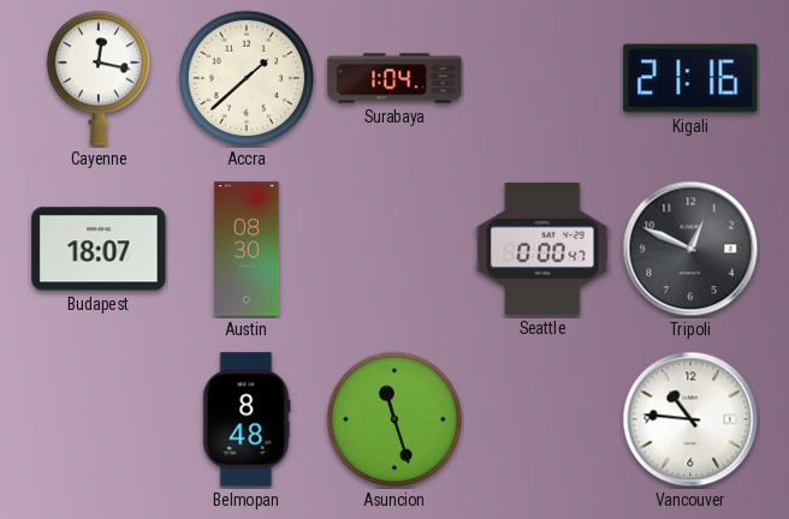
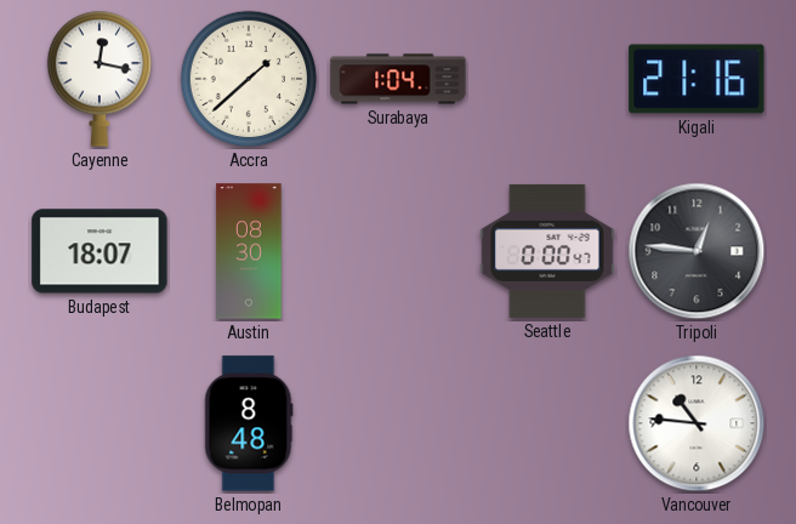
Tripoli: 12:49 -> 12:46
Asuncion: 11:27 -> none
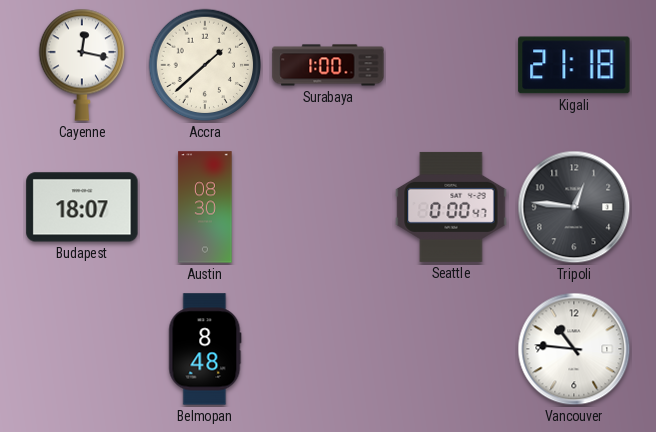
Surabaya: 1:04 -> 1:00
Kigali: 21:16 -> 21:18
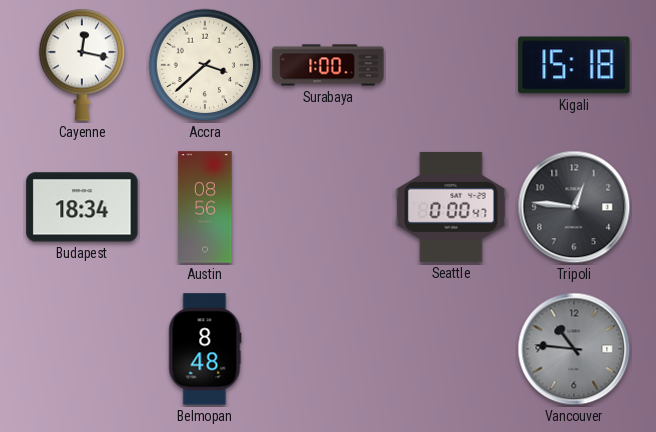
Accra: 1:38 -> 3:38
Kigali: 21:18 -> 15:18
Budapest: 18:07 -> 18:34
Austin: 08:30 -> 08:56
Vancouver dial: white -> grey
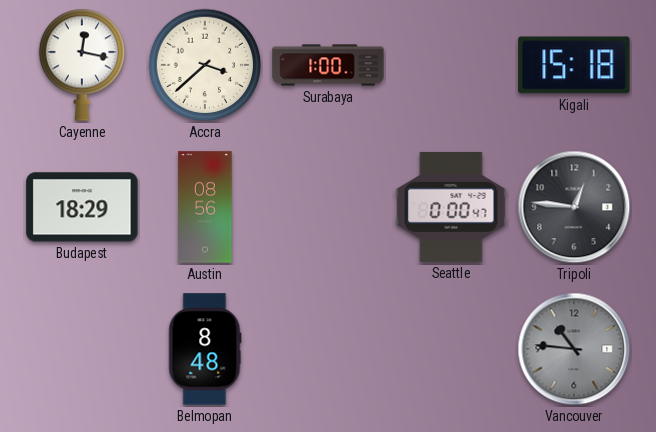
Budapest: 18:34 -> 18:29
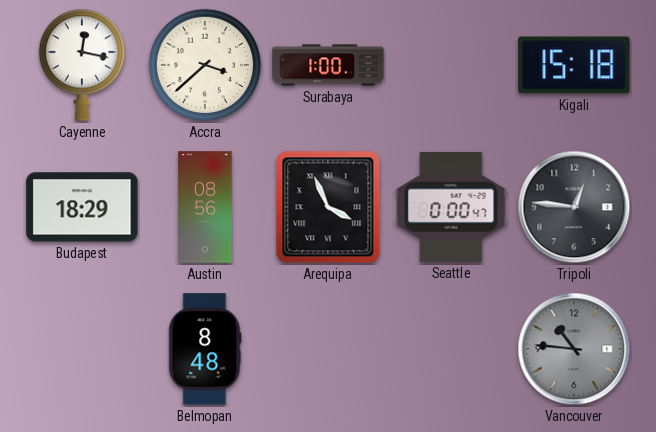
Arequipa: none -> 3:56
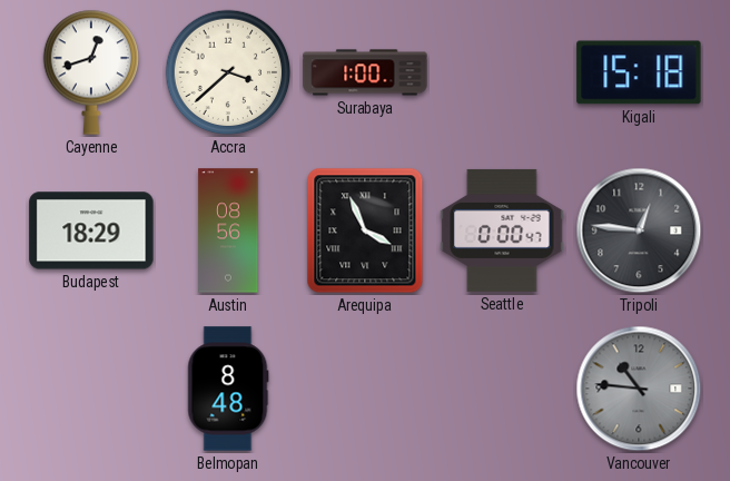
Cayenne: 12:17 -> 12:42
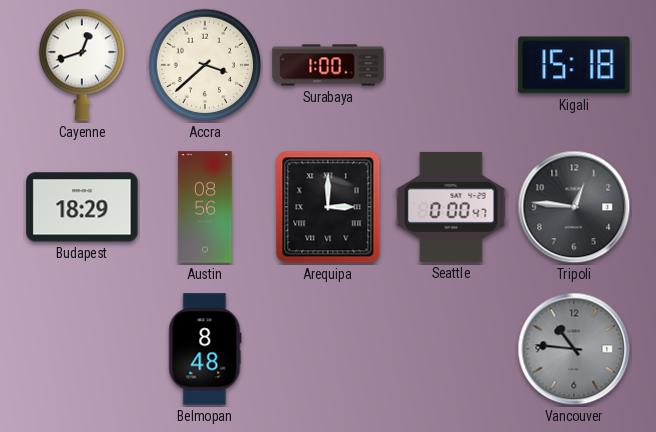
Arequipa: 3:56 -> 3:00
